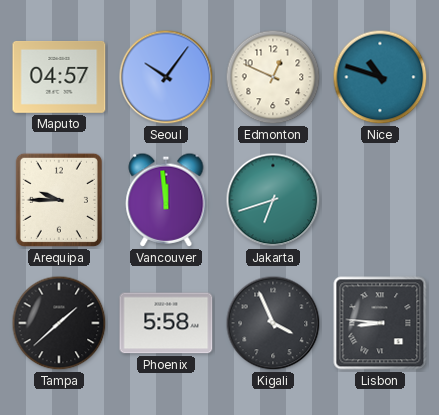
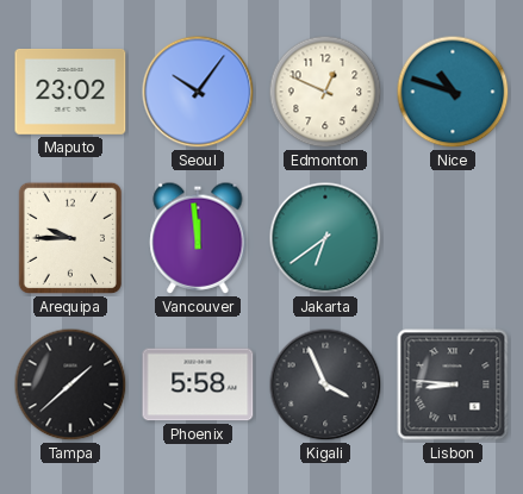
Maputo: 04:57 -> 23:02
Jakarta: 6:42 -> 6:39
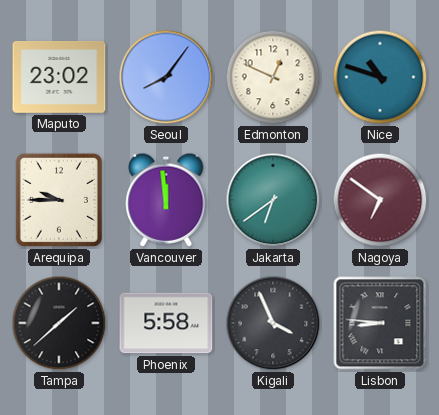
Seoul: 10:06 -> 8:06
Nagoya: none -> 6:51
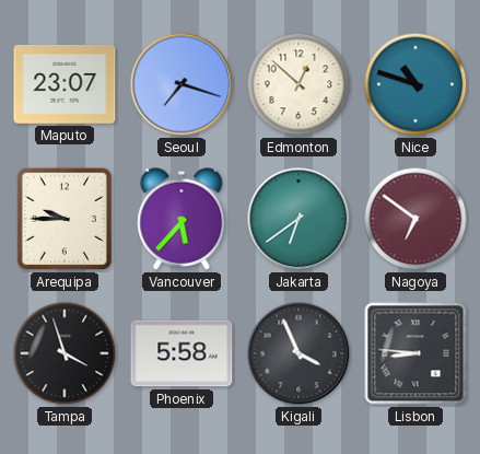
Maputo: 23:02 -> 23:07
Seoul: 8:06 -> 7:18
Edmonton: 12:49 -> 12:52
Vancouver: 11:59 -> 5:37
Tampa: 1:38 -> 3:57
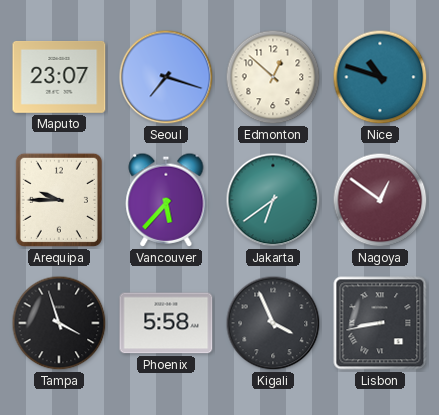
Nagoya: 6:51 -> 12:51
Lisbon: 8:46 -> 8:43
